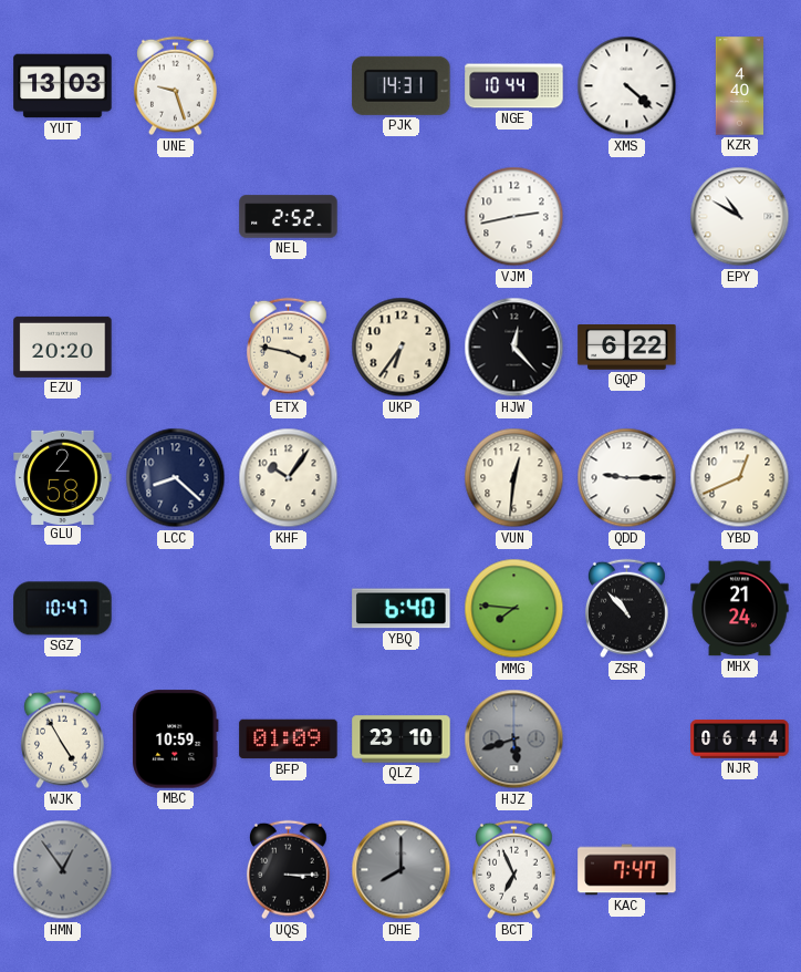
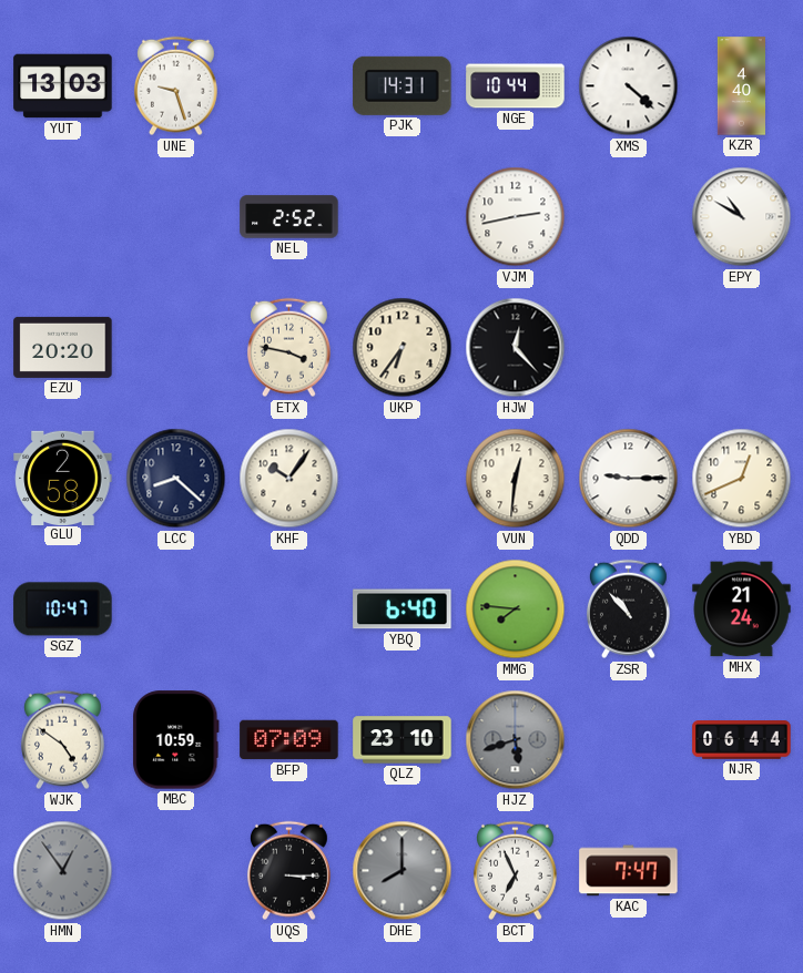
GQP: 6:22 -> none
WJK: 4:55 -> 4:51
BFP: 01:09 -> 07:09
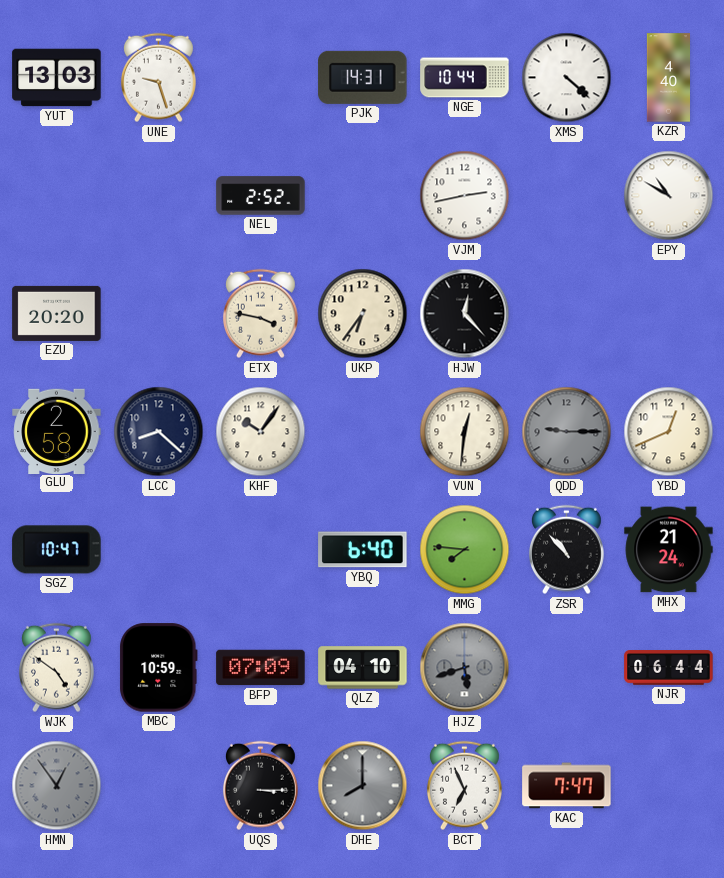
QDD dial: white -> grey
QLZ: 23:10 -> 04:10
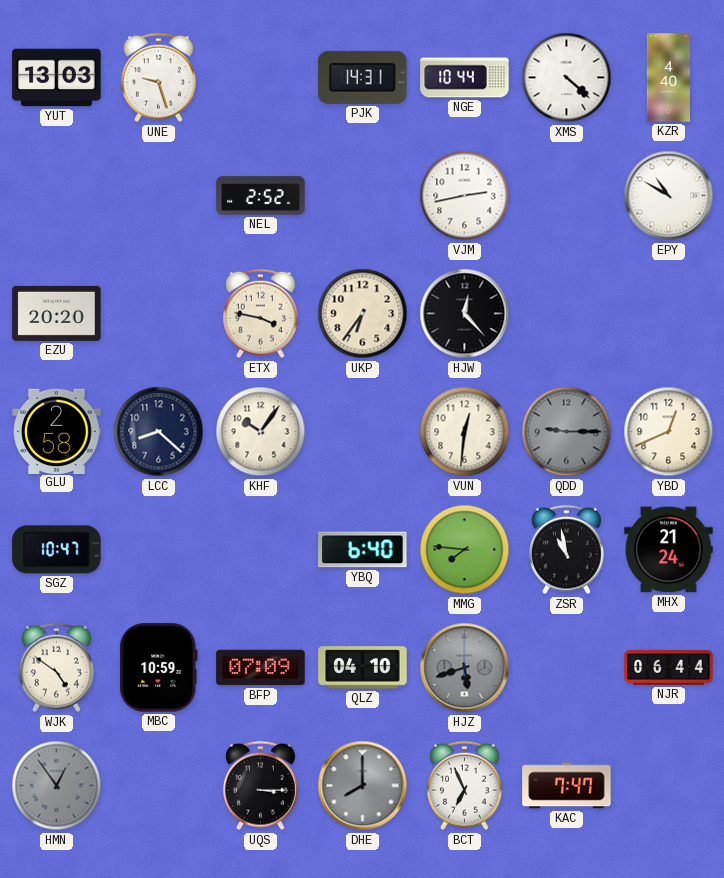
ZSR: 10:53 -> 10:58
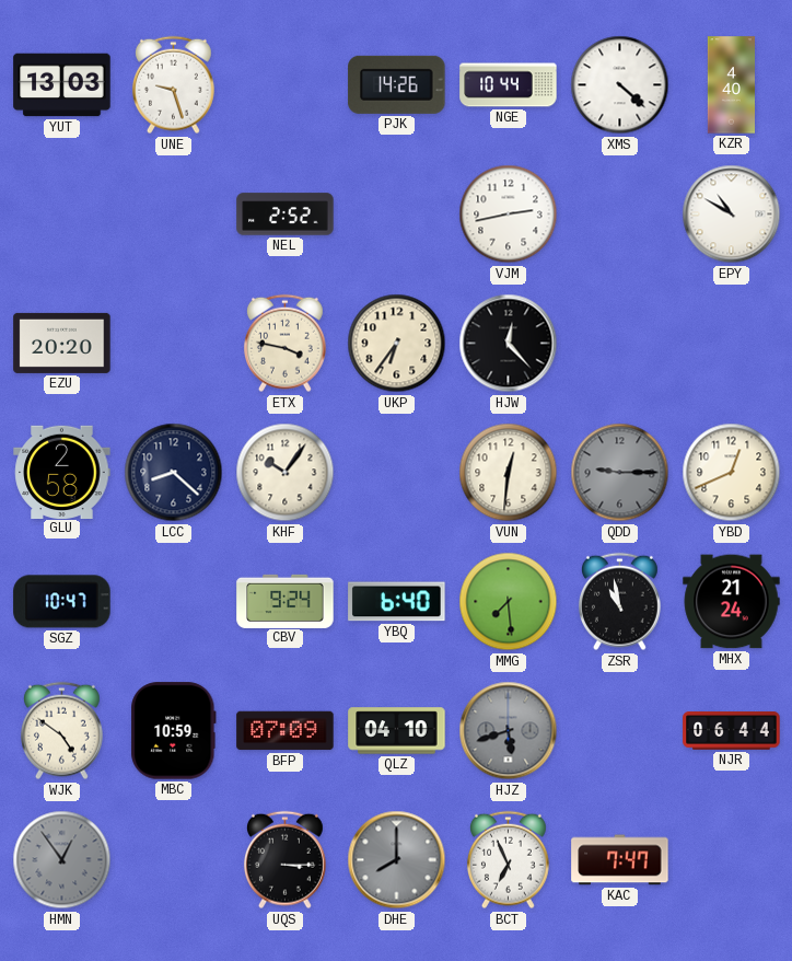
PJK: 14:31 -> 14:26
CBV: none -> 9:24
MMG: 7:46 -> 7:29
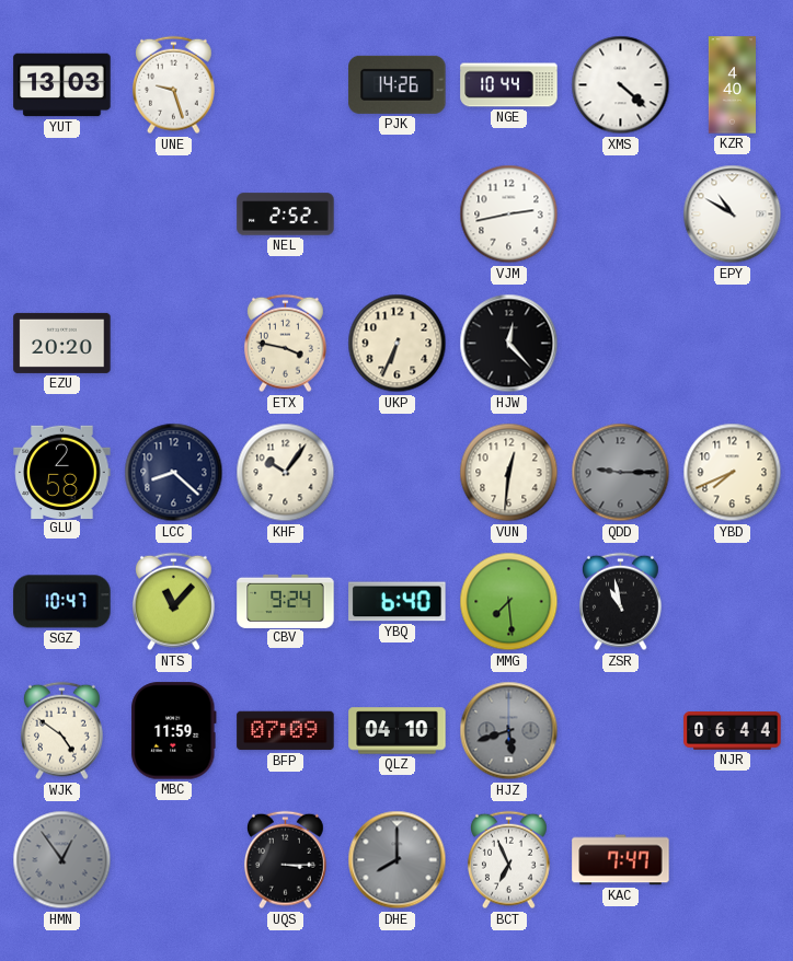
UKP: 6:36 -> 6:34
YBD: 12:41 -> 7:41
NTS: none -> 11:07
MHX: 21:24 -> none
MBC: 10:59 -> 11:59
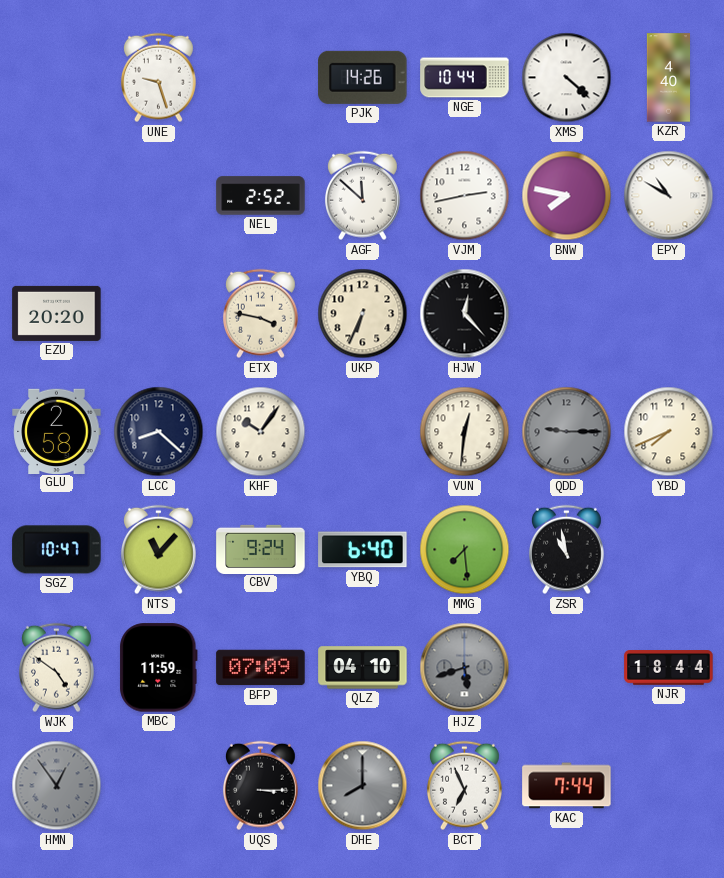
YUT: 13:03 -> none
AGF: none -> 11:52
BNW: none -> 7:47
NJR: 06:44 -> 18:44
KAC: 7:47 -> 7:44
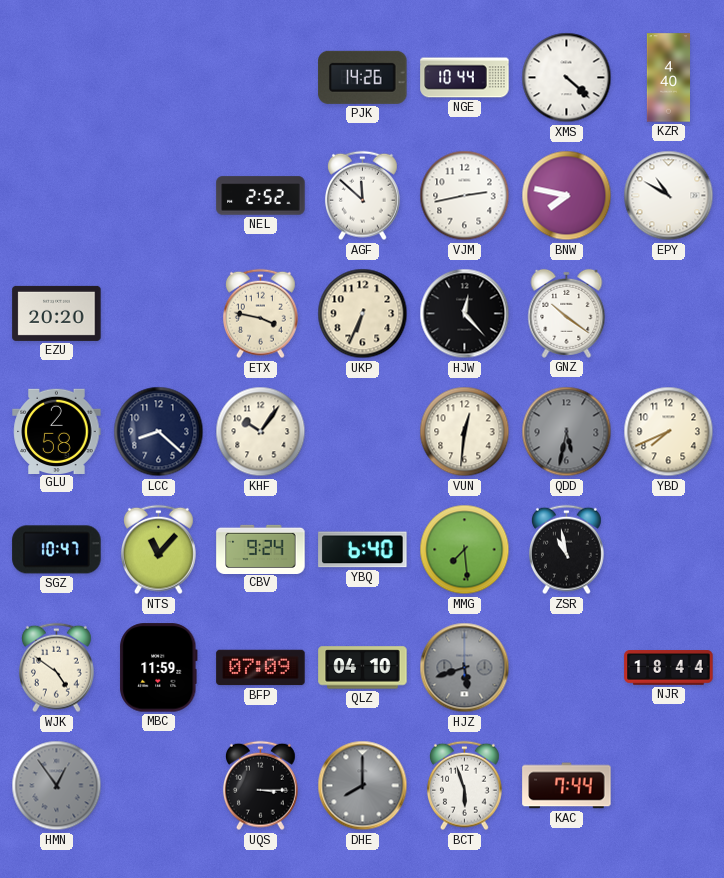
UNE: 9:27 -> none
GNZ: none -> 10:21
QDD: 9:15 -> 5:32
BCT: 6:56 -> 5:57
